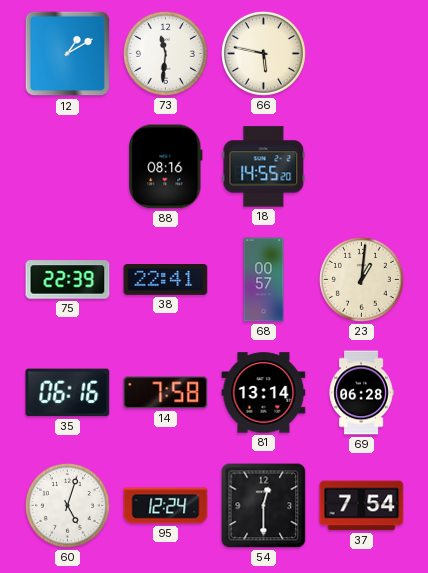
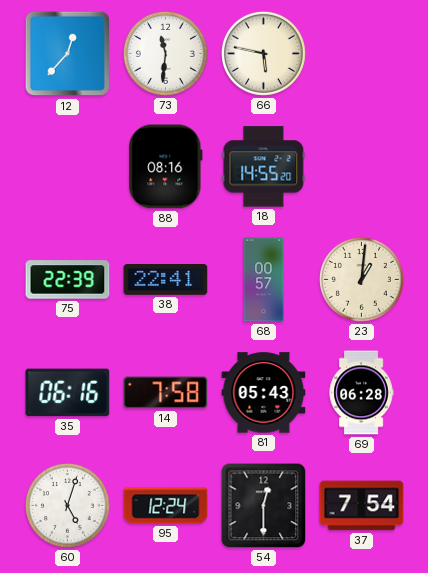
12: 1:10 -> 12:37
81: 13:14 -> 05:43
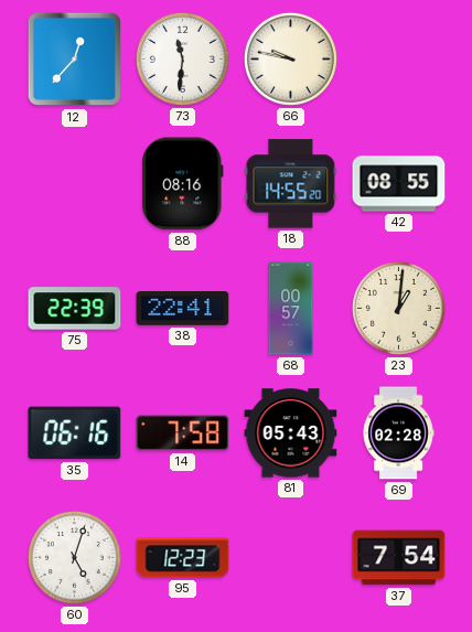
66: 5:47 -> 9:47
42: none -> 08:55
69: 06:28 -> 02:28
95: 12:24 -> 12:23
54: 12:30 -> none
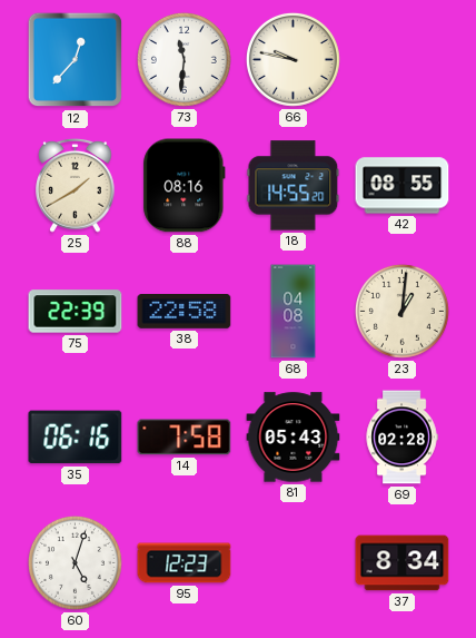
25: none -> 1:40
38: 22:41 -> 22:58
68: 00:57 -> 04:08
37: 7:54 -> 8:34
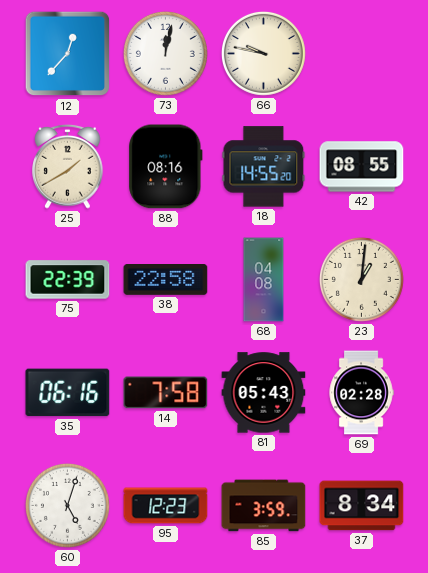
73: 11:31 -> 12:02
85: none -> 3:59
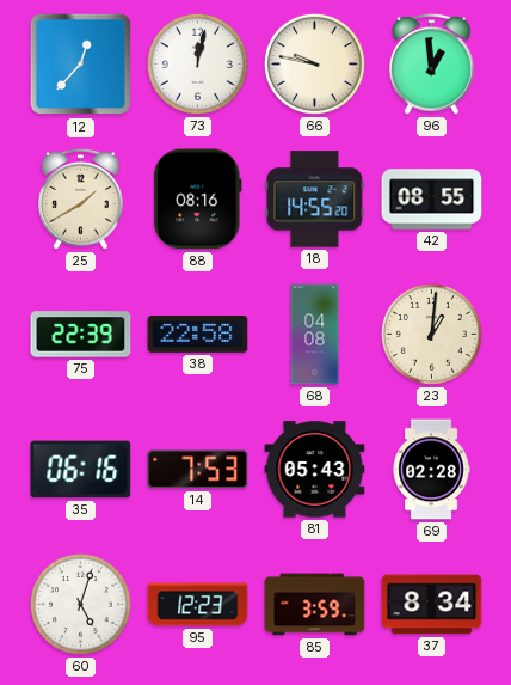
96: none -> 12:59
14: 7:58 -> 7:53
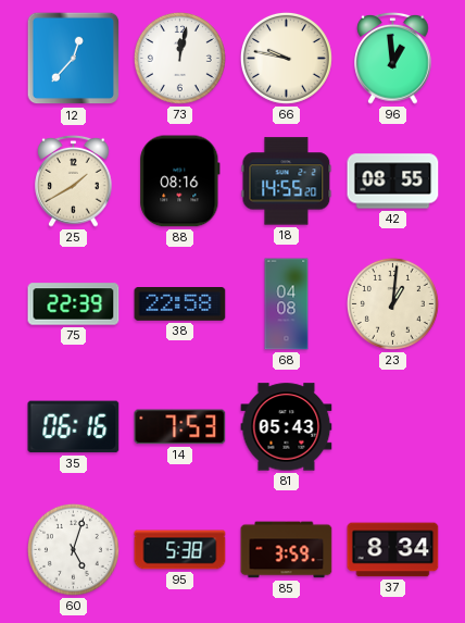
69: 02:28 -> none
95: 12:23 -> 5:38
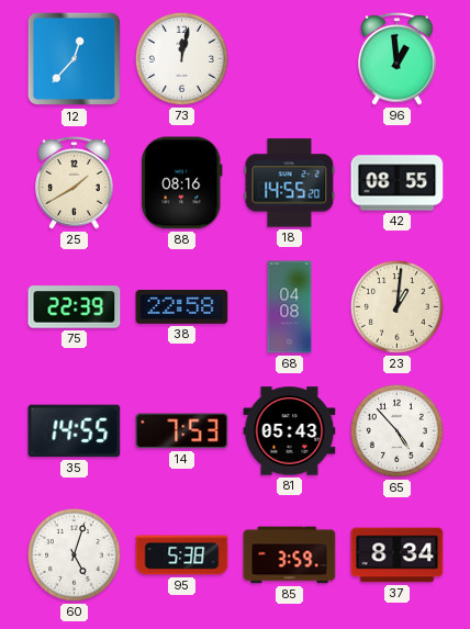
66: 9:47 -> none
35: 06:16 -> 14:55
65: none -> 4:53
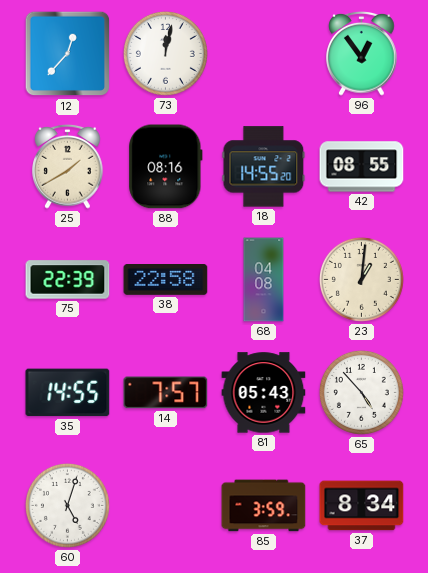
96: 12:59 -> 12:54
14: 7:53 -> 7:57
95: 5:38 -> none
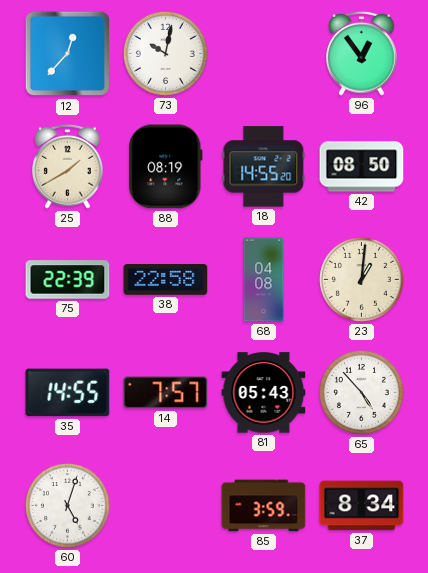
73: 12:02 -> 10:02
88: 08:16 -> 08:19
42: 08:55 -> 08:50
